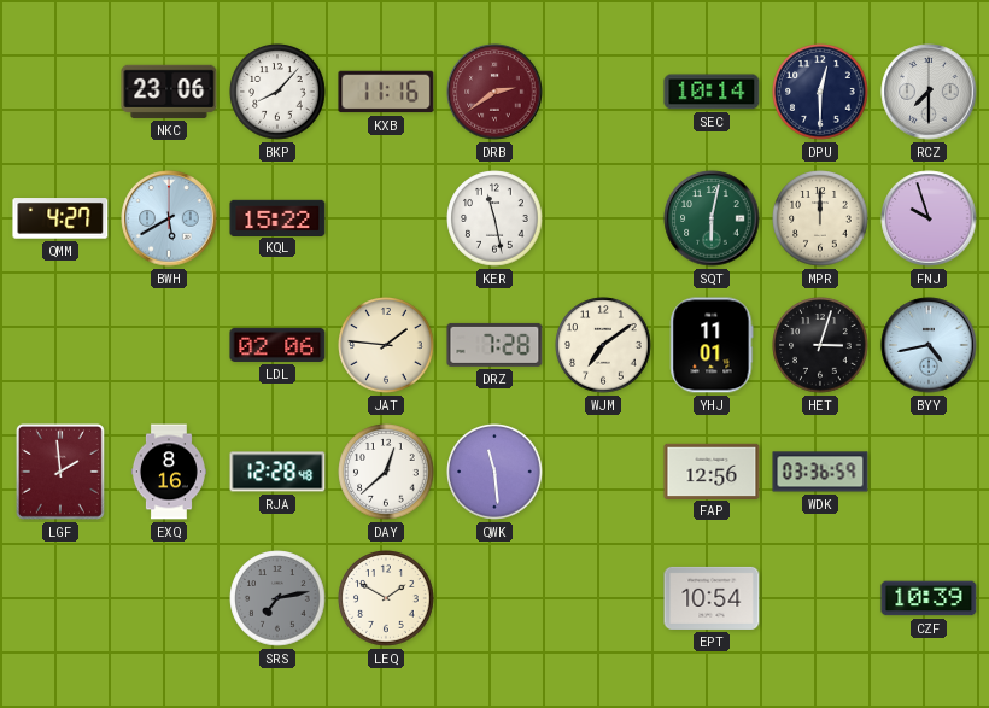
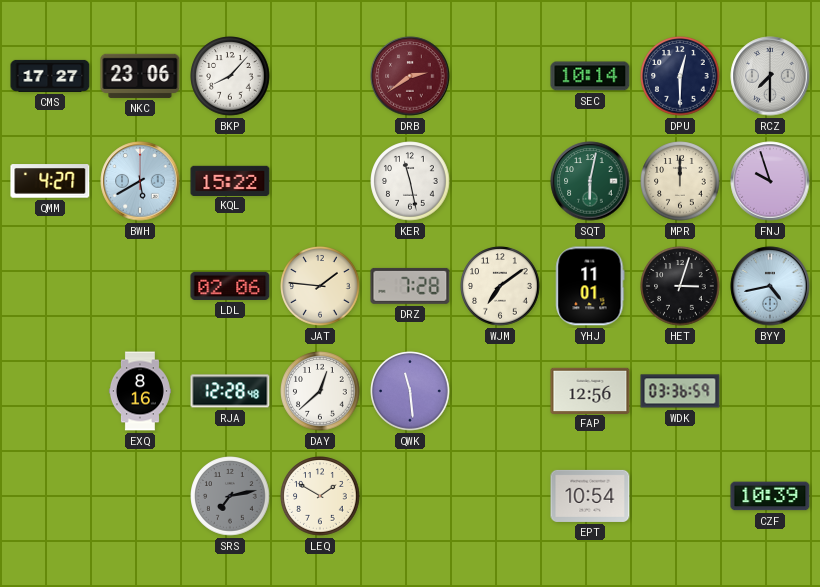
CMS: none -> 17:27
KXB: 11:16 -> none
LGF: 1:59 -> none
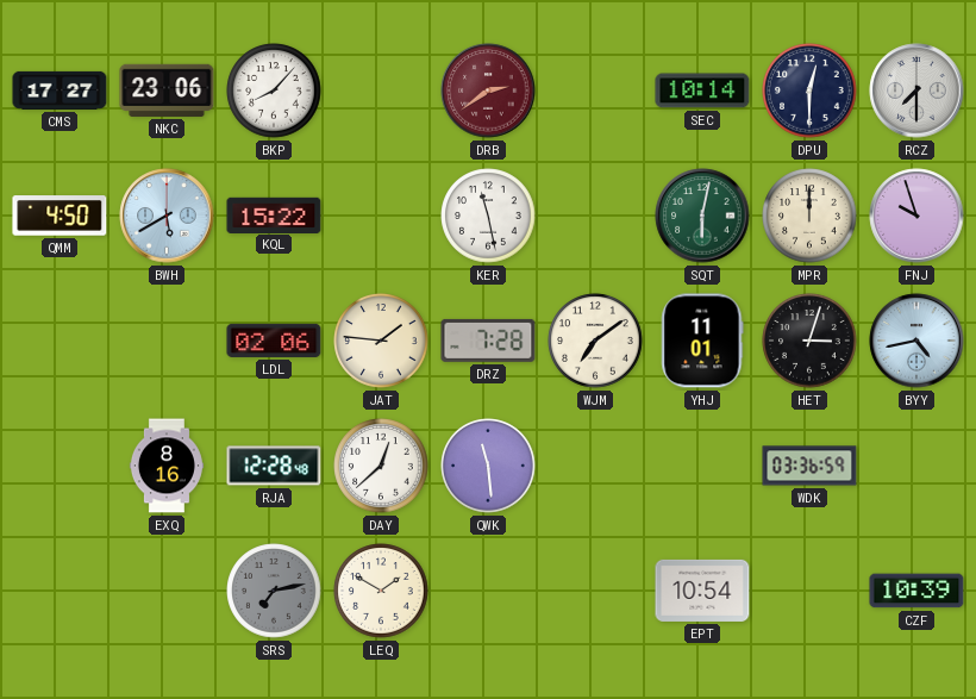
QMM: 4:27 -> 4:50
FAP: 12:56 -> none
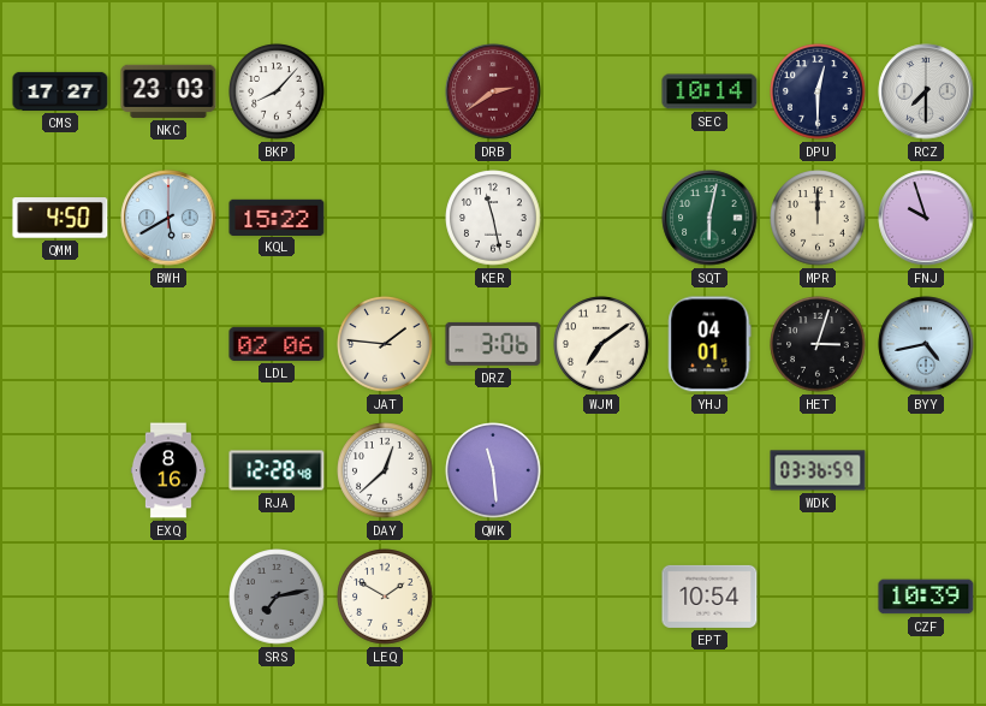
NKC: 23:06 -> 23:03
DRZ: 7:28 -> 3:06
YHJ: 11:01 -> 04:01
